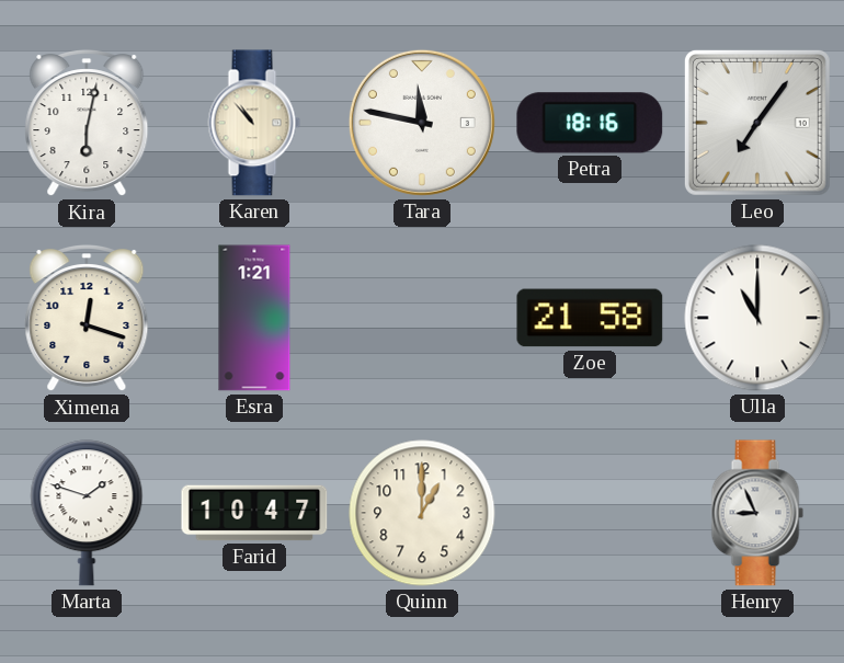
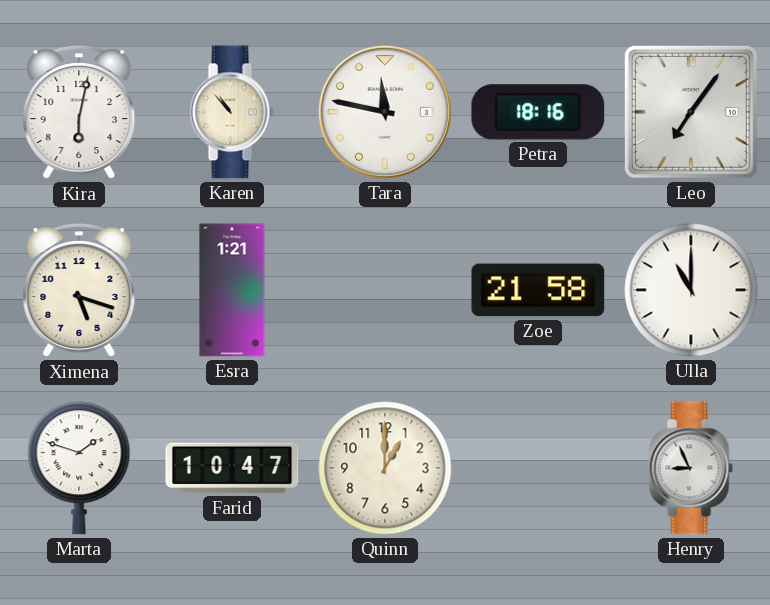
Ximena: 12:18 -> 5:18
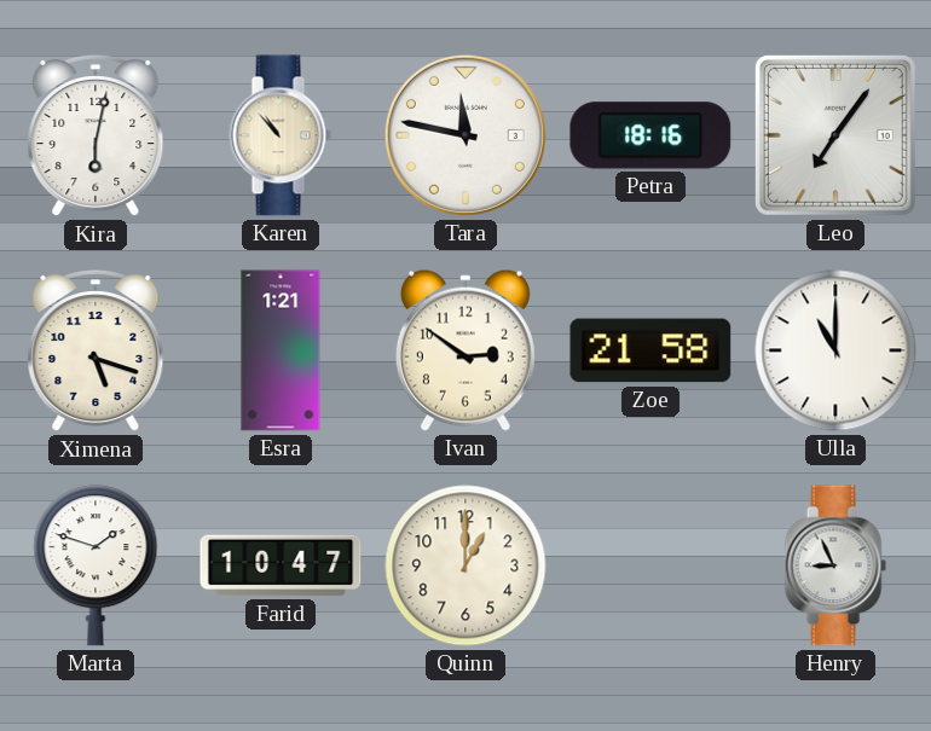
Ivan: none -> 2:51
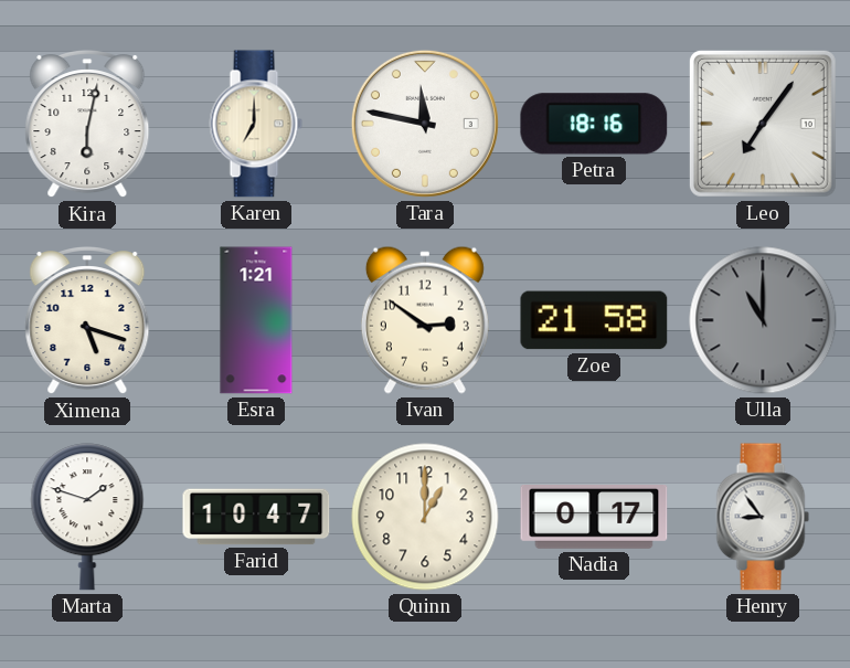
Karen: 10:53 -> 7:00
Ulla dial: white -> grey
Nadia: none -> 0:17
Henry: 8:56 -> 8:54
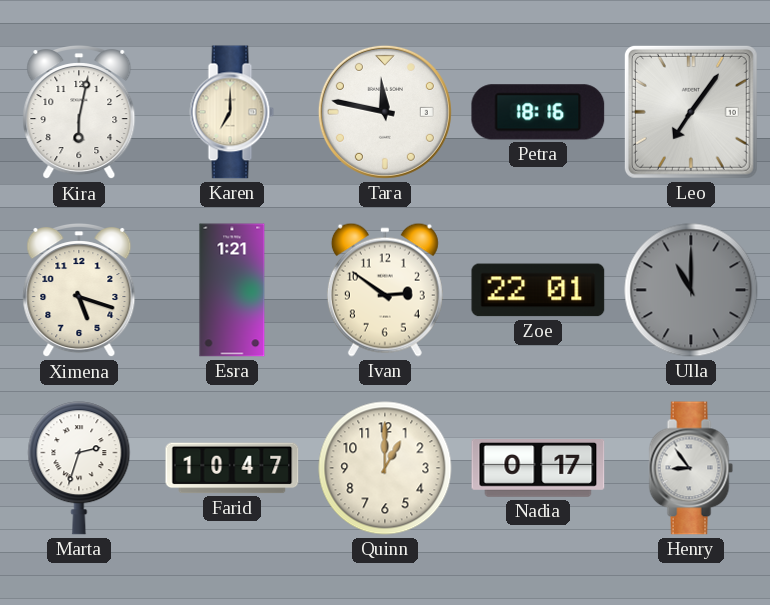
Zoe: 21:58 -> 22:01
Marta: 1:48 -> 2:33
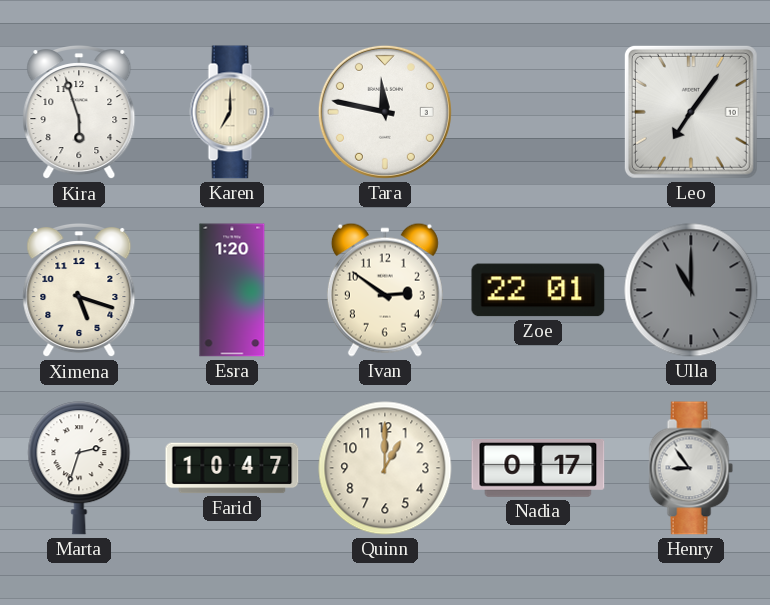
Kira: 6:02 -> 5:57
Petra: 18:16 -> none
Esra: 1:21 -> 1:20
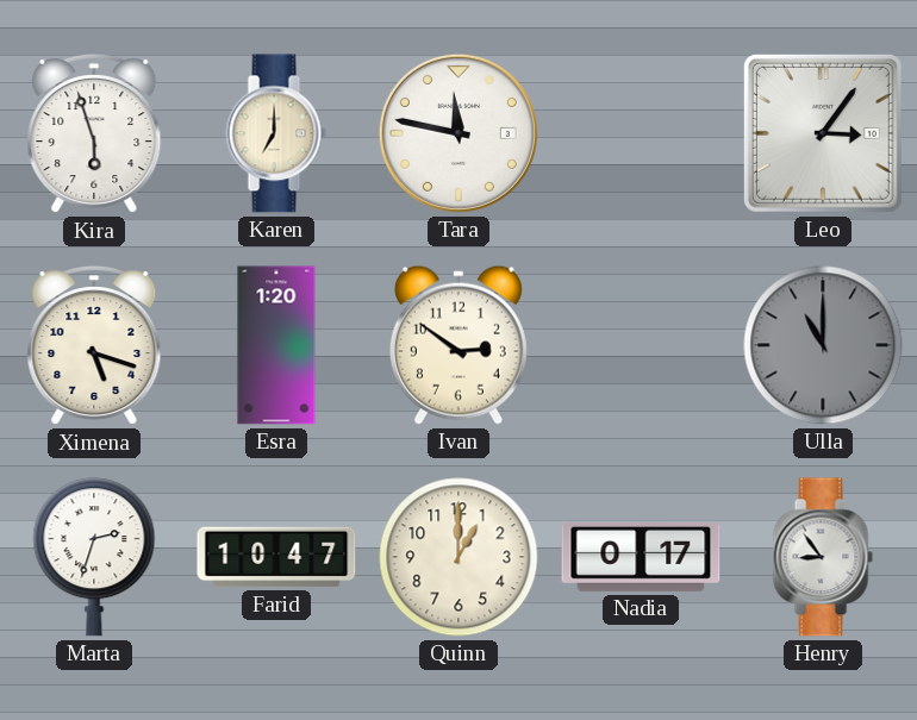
Leo: 7:06 -> 3:06
Zoe: 22:01 -> none
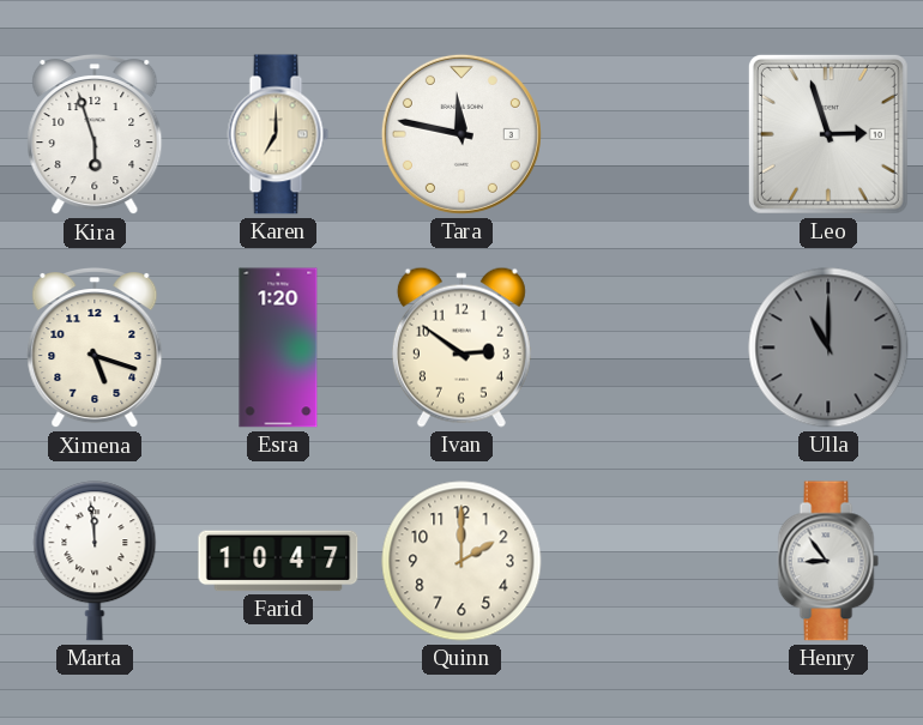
Leo: 3:06 -> 2:57
Marta: 2:33 -> 11:59
Quinn: 1:00 -> 2:00
Nadia: 0:17 -> none
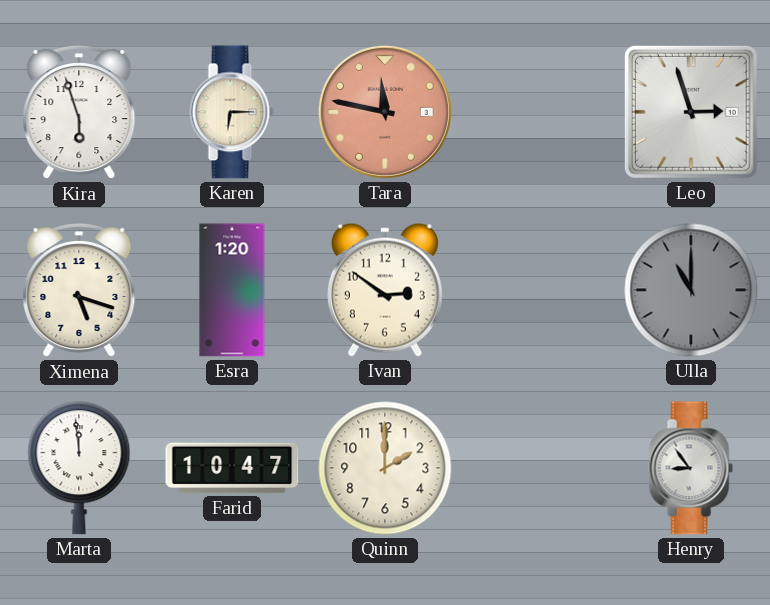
Karen: 7:00 -> 6:15
Tara dial: white -> salmon
